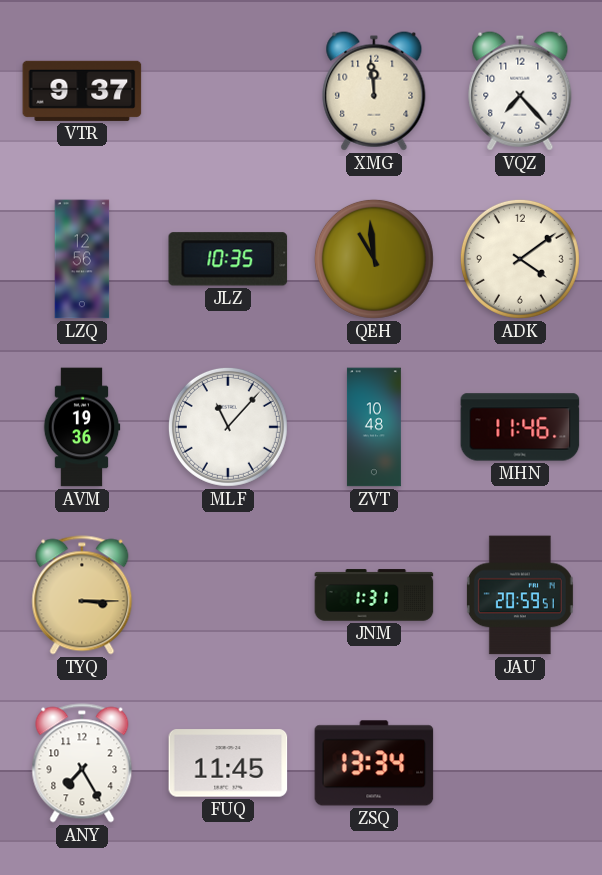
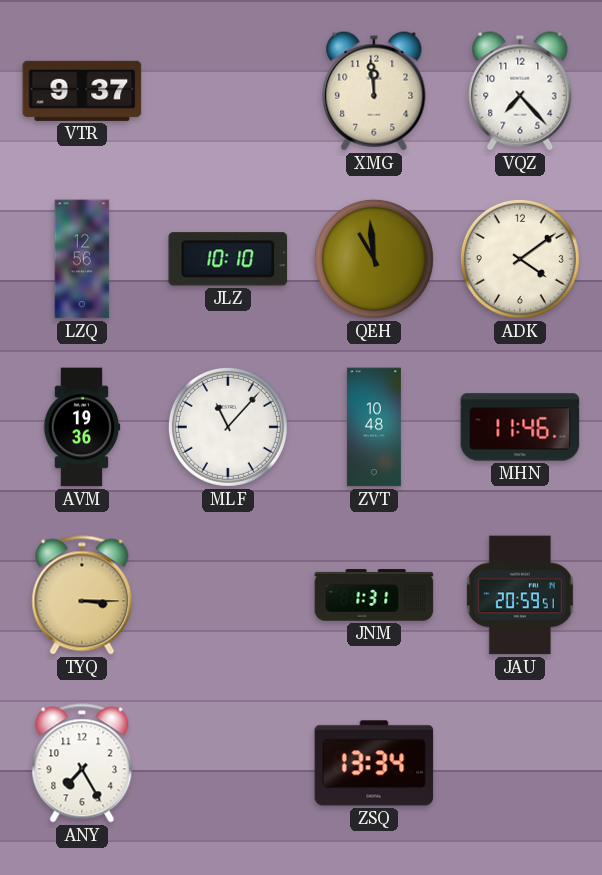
JLZ: 10:35 -> 10:10
FUQ: 11:45 -> none
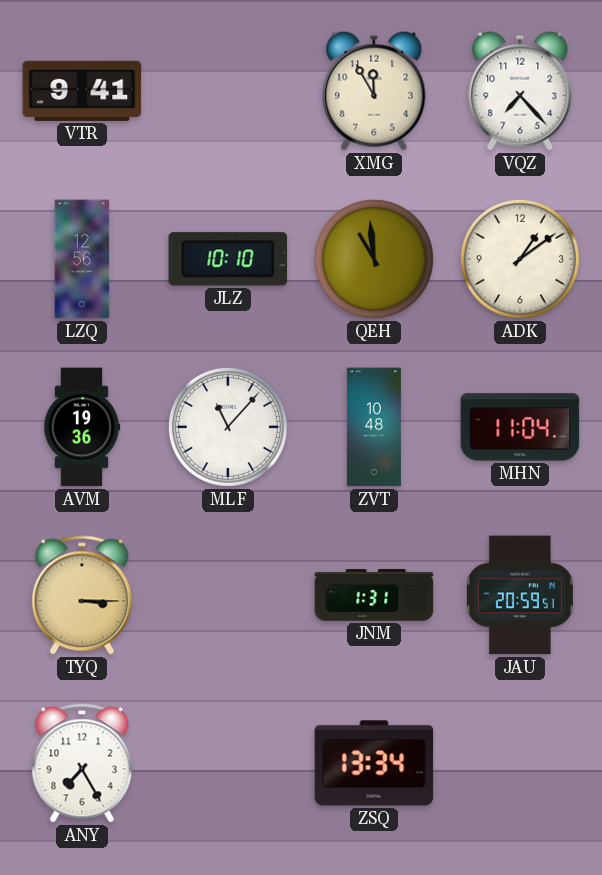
VTR: 9:37 -> 9:41
XMG: 11:59 -> 11:55
ADK: 4:09 -> 1:09
MHN: 11:46 -> 11:04
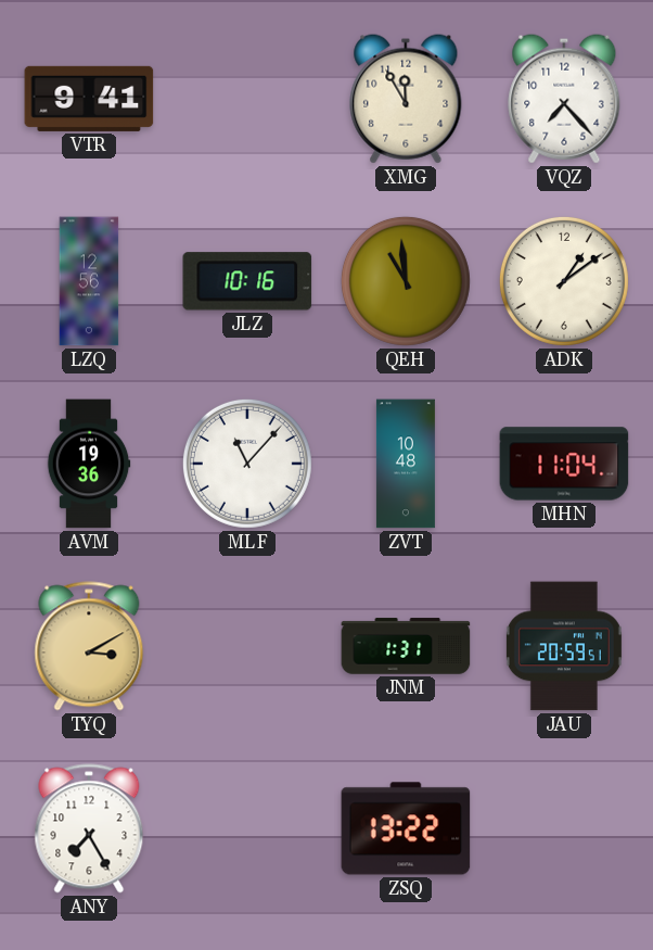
JLZ: 10:10 -> 10:16
TYQ: 3:15 -> 3:10
ZSQ: 13:34 -> 13:22
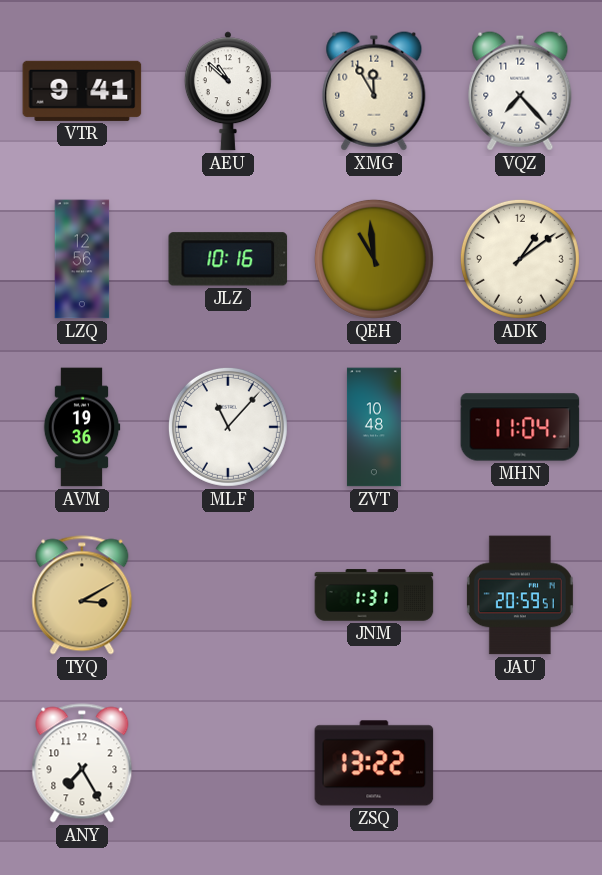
AEU: none -> 10:52
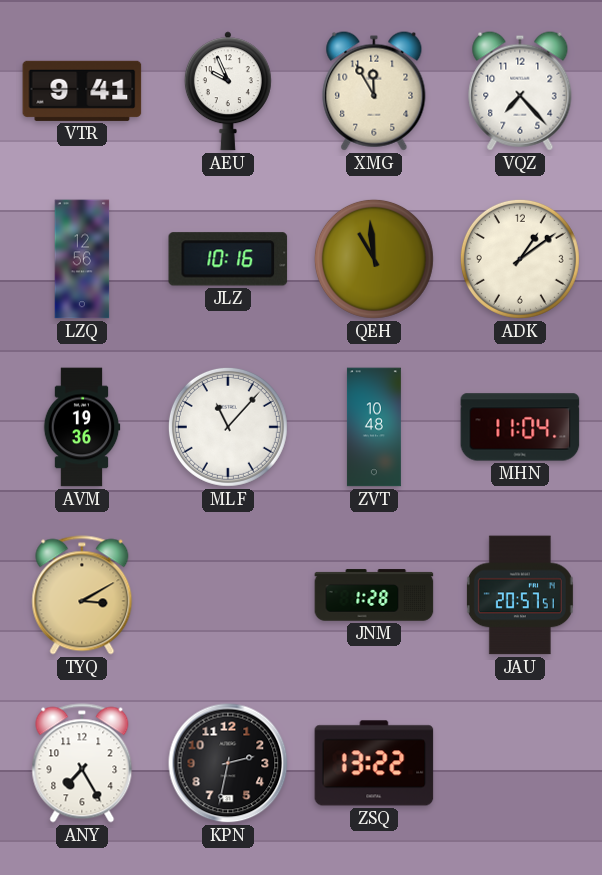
AEU: 10:52 -> 9:56
JNM: 1:31 -> 1:28
JAU: 20:59 -> 20:57
KPN: none -> 2:32
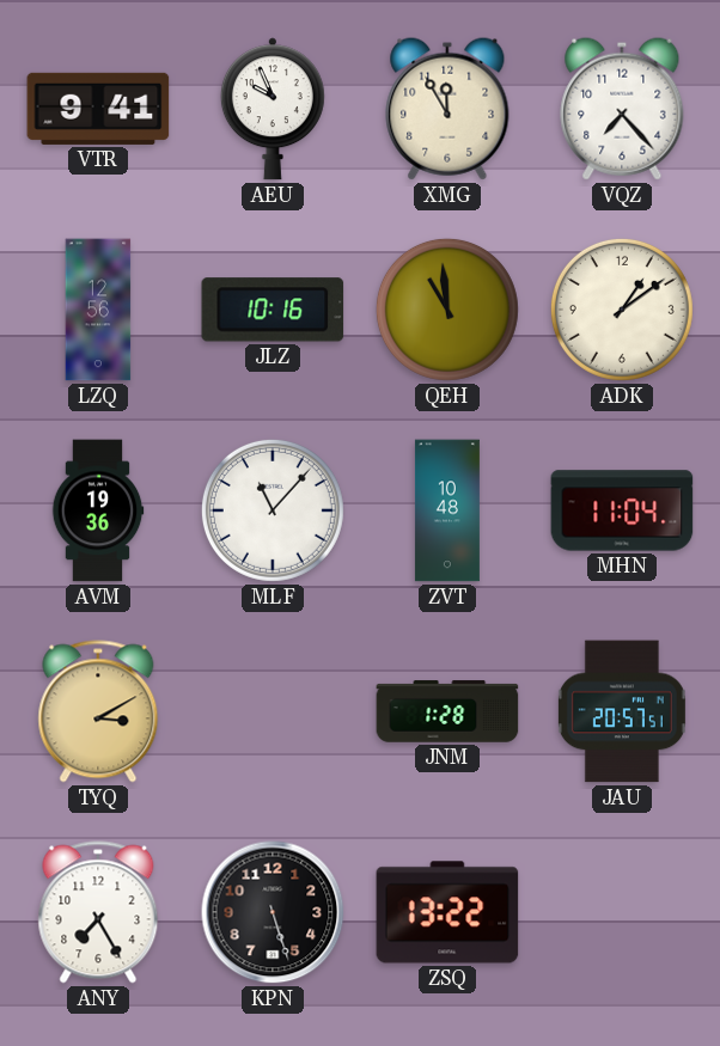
KPN: 2:32 -> 5:27
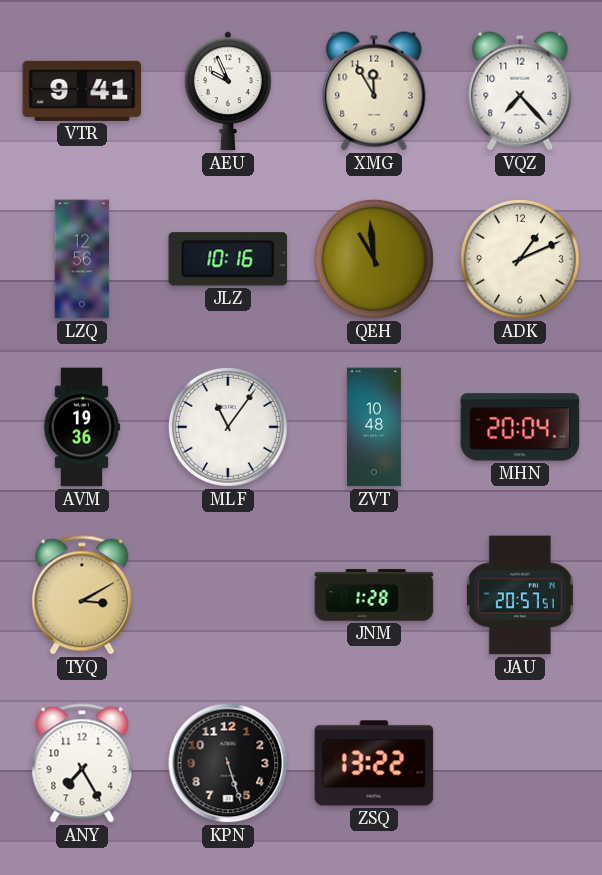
ADK: 1:09 -> 1:11
MLF: 11:07 -> 11:06
MHN: 11:04 -> 20:04
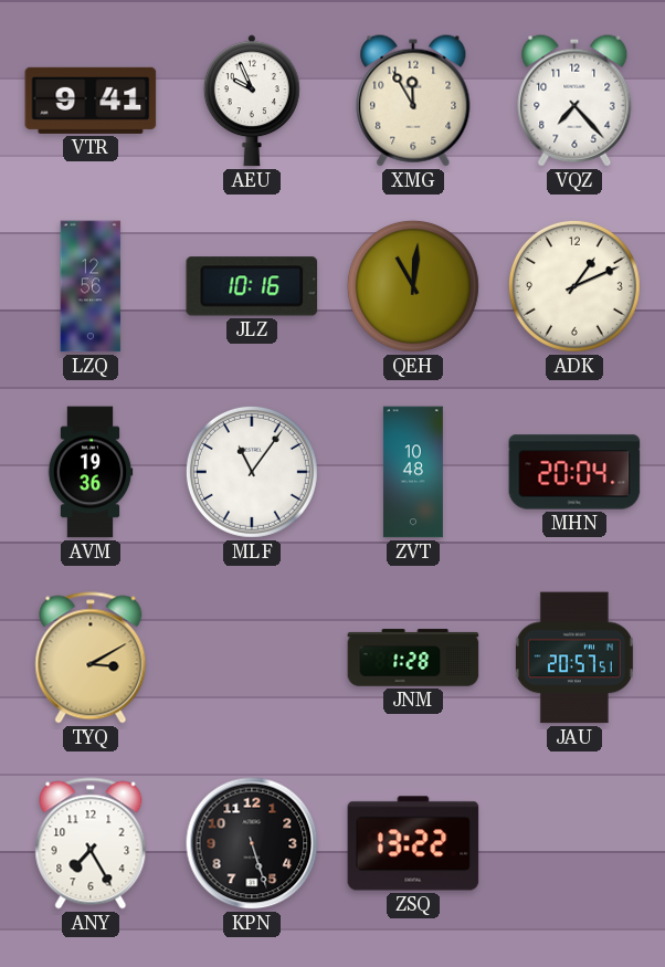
QEH: 10:59 -> 11:01
